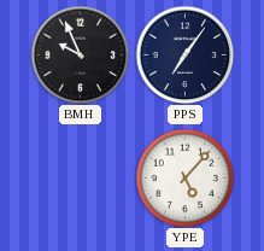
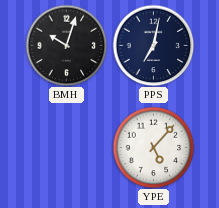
BMH: 9:56 -> 10:03
PPS: 7:06 -> 7:02
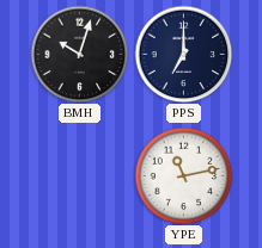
PPS: 7:02 -> 7:00
YPE: 5:07 -> 11:13
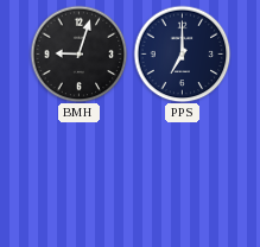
BMH: 10:03 -> 9:03
YPE: 11:13 -> none
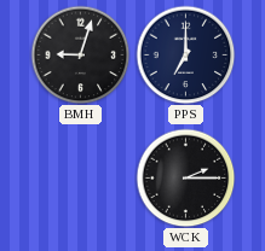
WCK: none -> 2:15
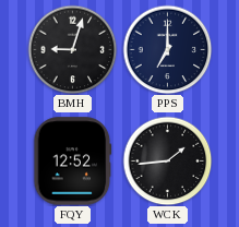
FQY: none -> 12:52
WCK: 2:15 -> 1:44
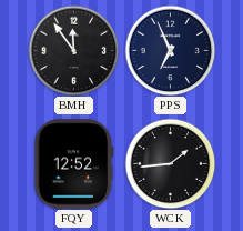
BMH: 9:03 -> 11:54
PPS: 7:00 -> 6:56
